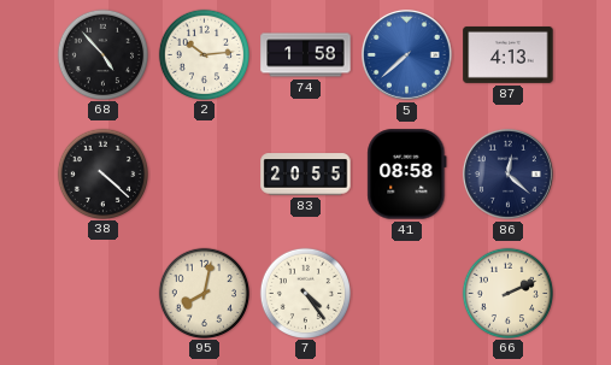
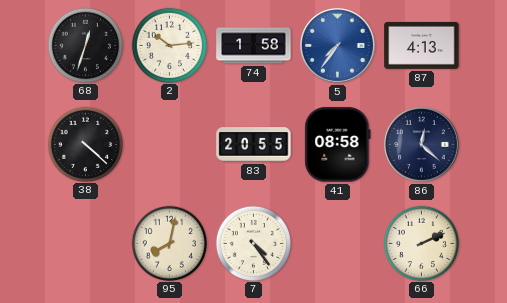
68: 4:53 -> 12:33
5: 7:38 -> 7:36
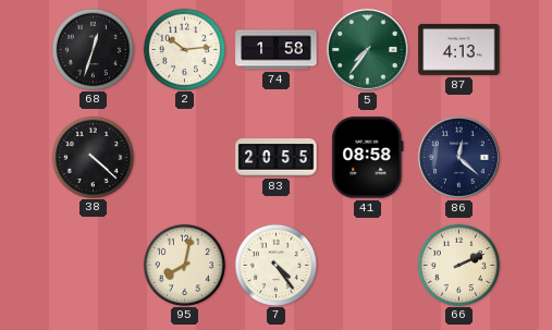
5 dial: blue -> green
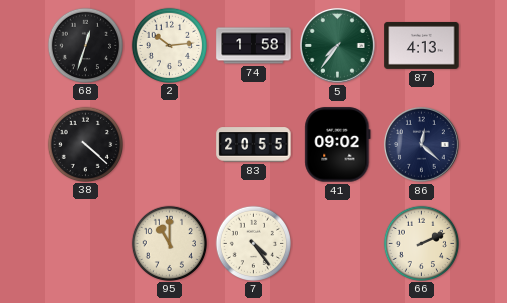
41: 08:58 -> 09:02
95: 8:02 -> 11:00
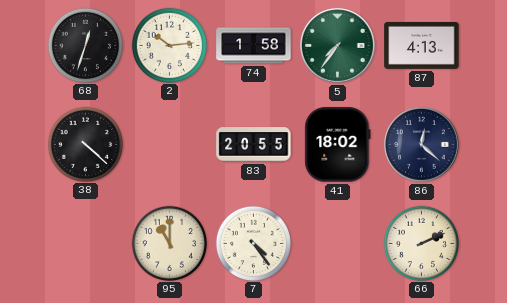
41: 09:02 -> 18:02
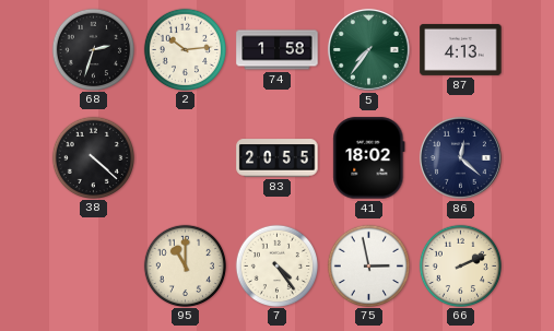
68: 12:33 -> 2:33
75: none -> 2:58
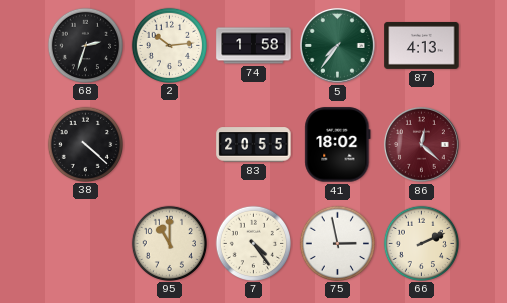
86 dial: navy -> burgundy
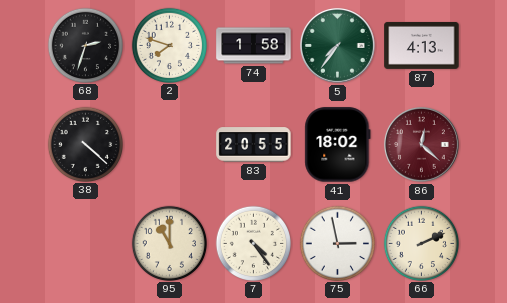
2: 10:14 -> 7:48
